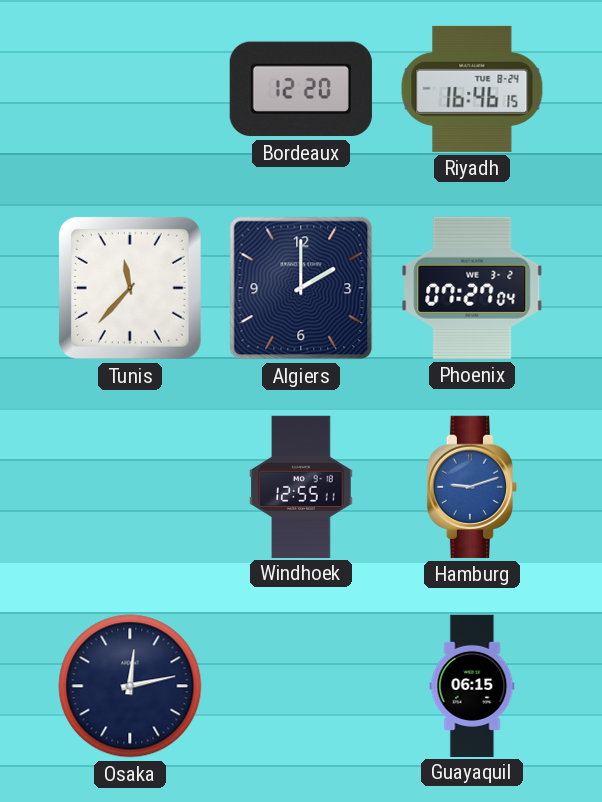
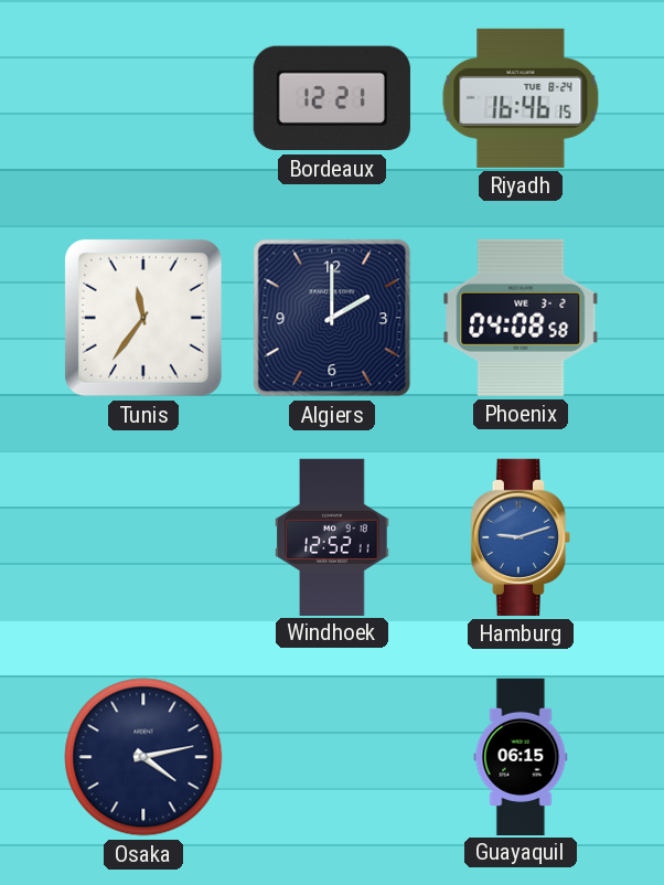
Bordeaux: 12:20 -> 12:21
Tunis: 11:37 -> 11:36
Phoenix: 07:27 -> 04:08
Windhoek: 12:55 -> 12:52
Osaka: 12:13 -> 4:13
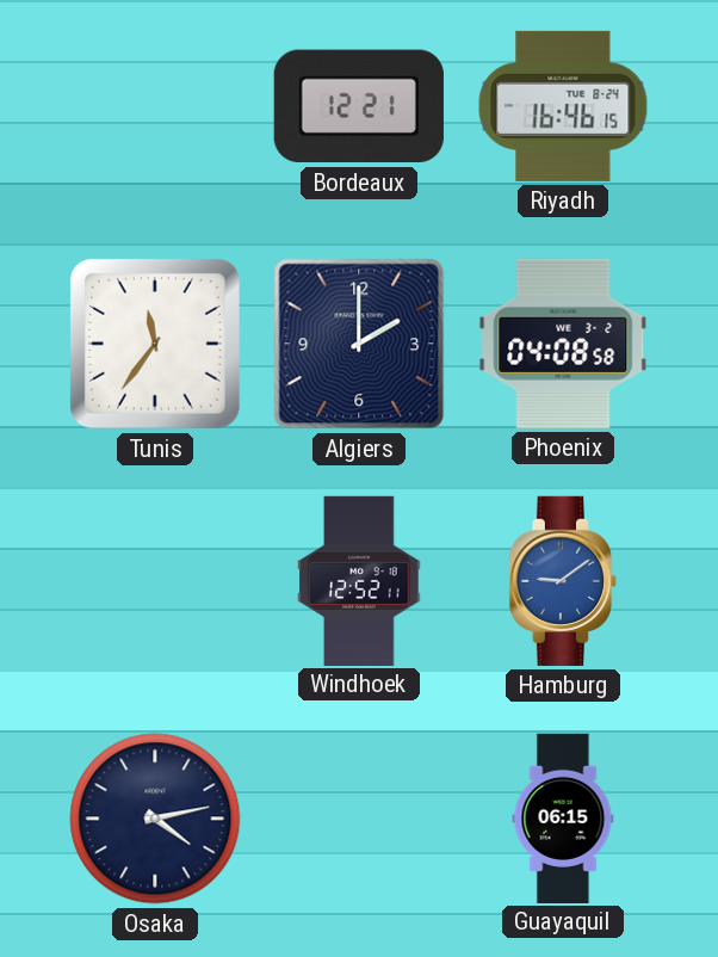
Hamburg: 9:12 -> 9:09
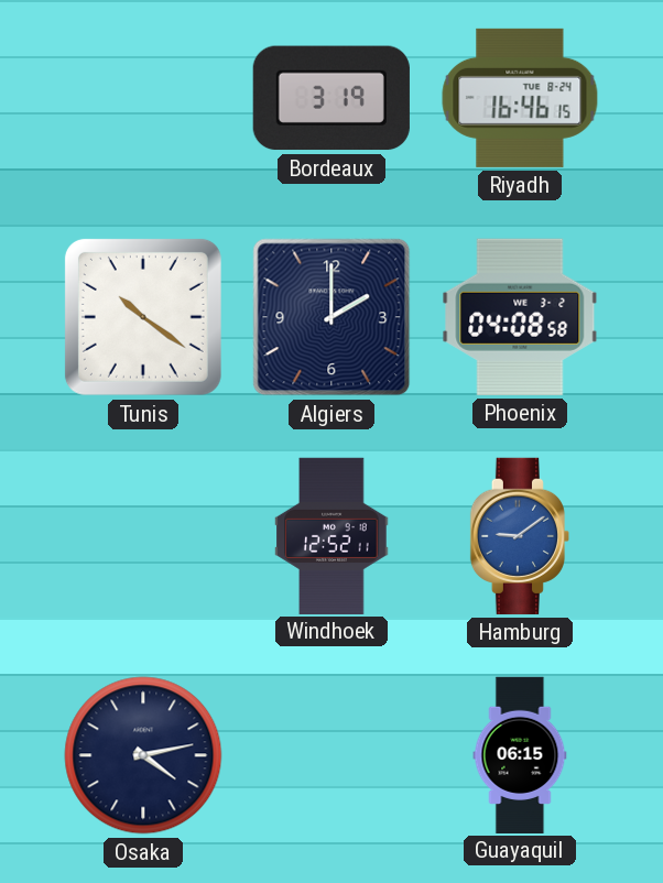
Bordeaux: 12:21 -> 3:19
Tunis: 11:36 -> 10:21
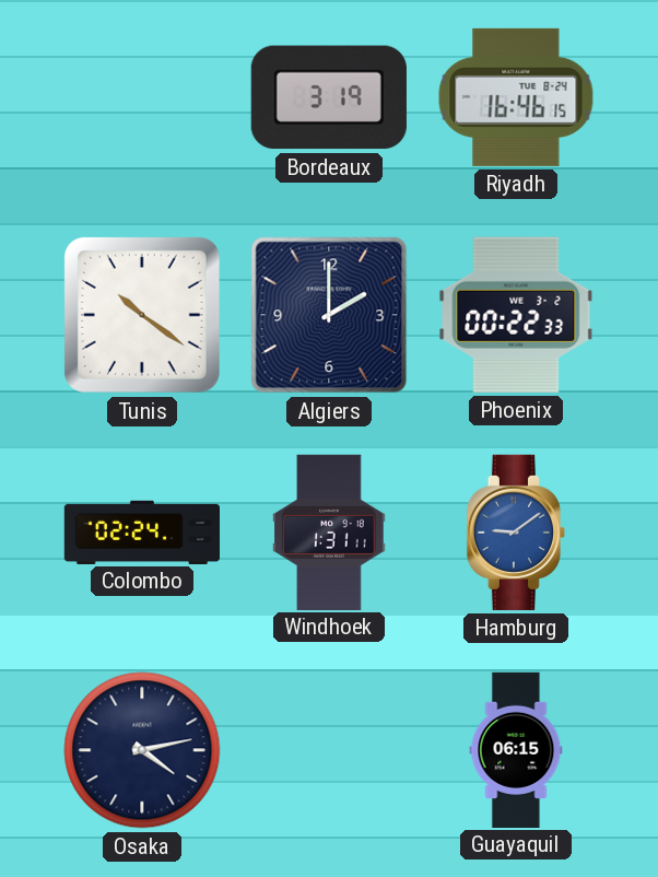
Phoenix: 04:08 -> 00:22
Colombo: none -> 02:24
Windhoek: 12:52 -> 1:31
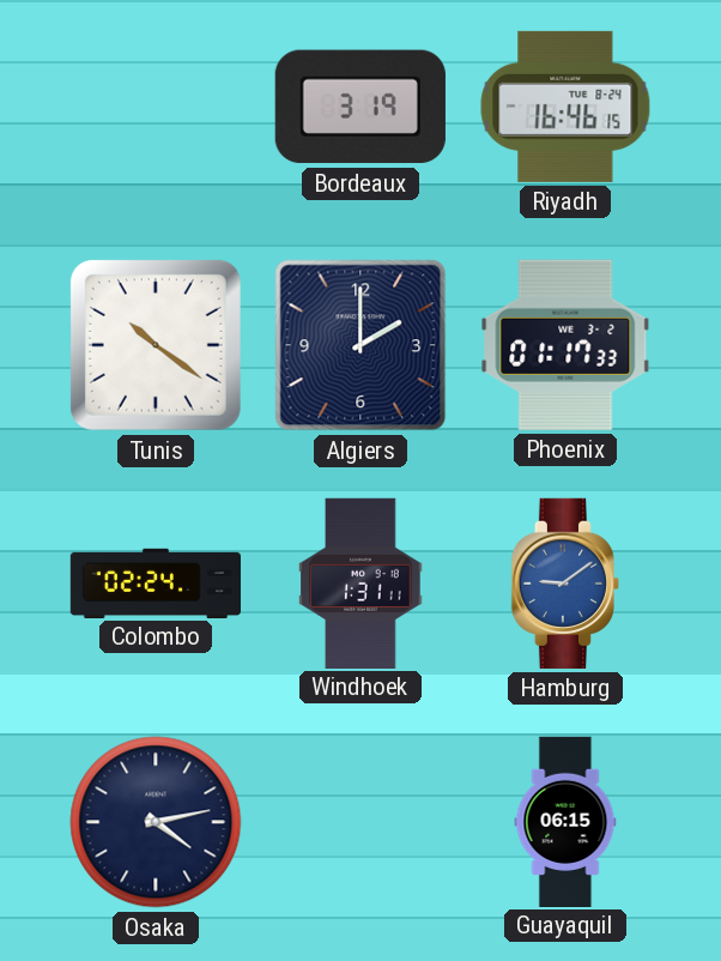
Phoenix: 00:22 -> 01:17
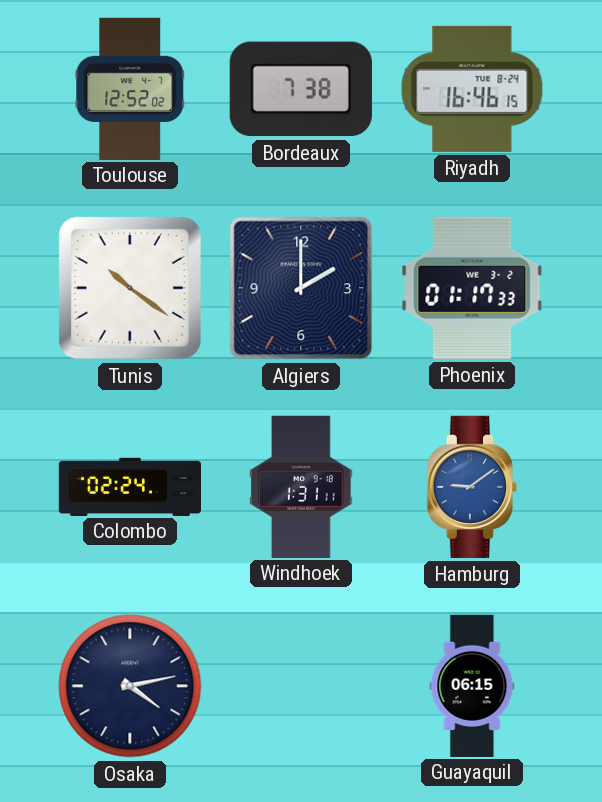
Toulouse: none -> 12:52
Bordeaux: 3:19 -> 7:38
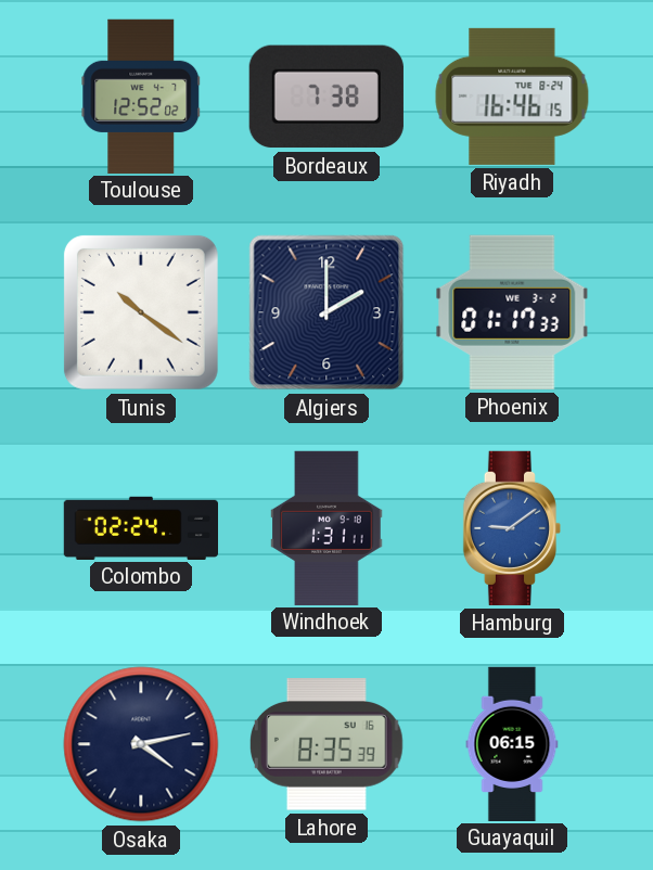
Lahore: none -> 8:35
